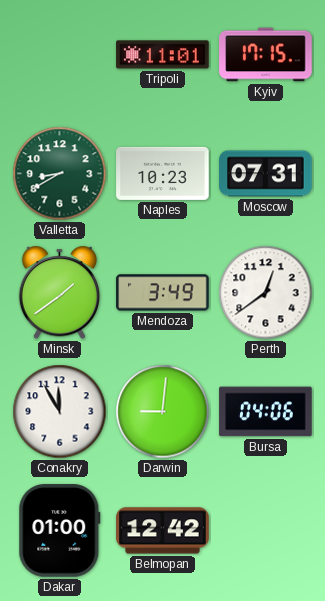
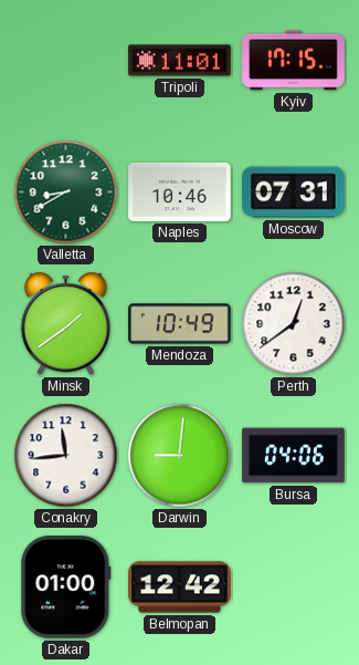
Naples: 10:23 -> 10:46
Mendoza: 3:49 -> 10:49
Conakry: 11:55 -> 11:44
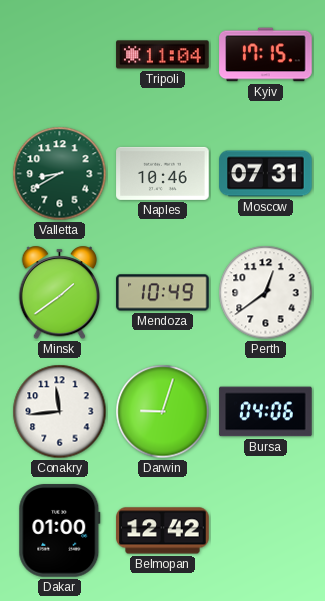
Tripoli: 11:01 -> 11:04
Darwin: 9:01 -> 9:03
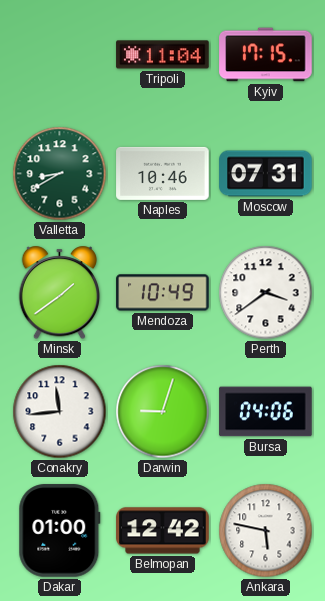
Perth: 12:39 -> 3:39
Ankara: none -> 5:47
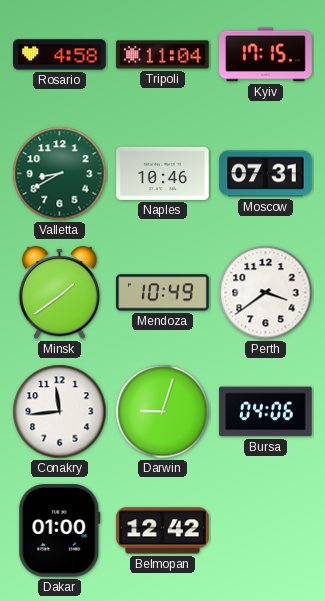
Rosario: none -> 4:58
Ankara: 5:47 -> none
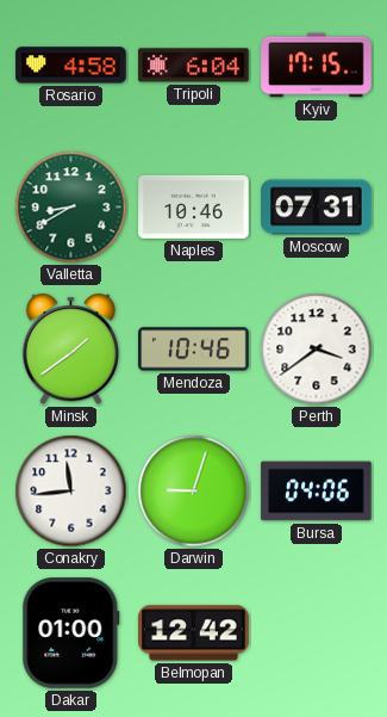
Tripoli: 11:04 -> 6:04
Mendoza: 10:49 -> 10:46
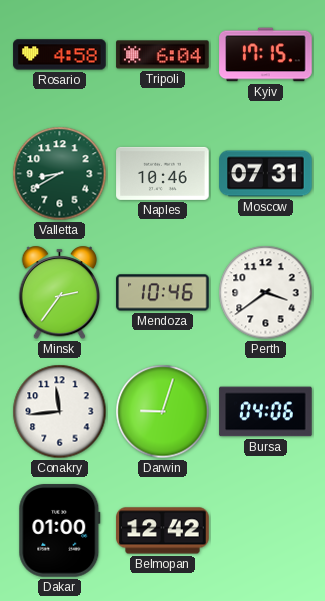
Minsk: 1:39 -> 2:36
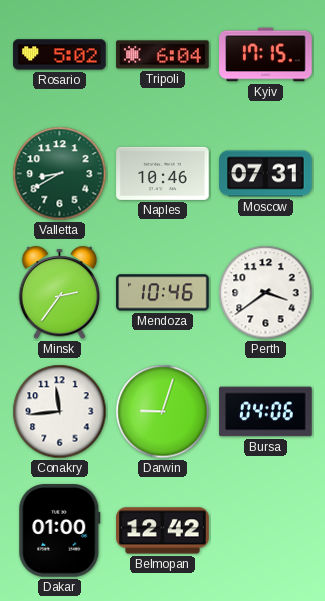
Rosario: 4:58 -> 5:02
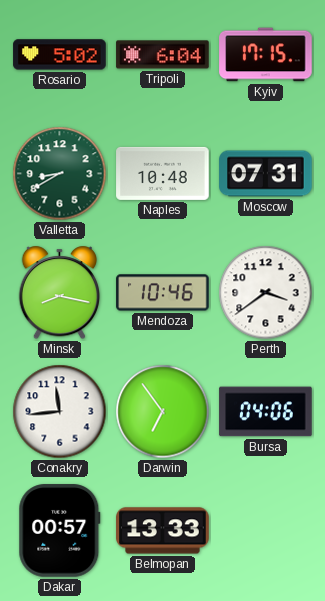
Naples: 10:46 -> 10:48
Minsk: 2:36 -> 8:17
Darwin: 9:03 -> 6:54
Dakar: 01:00 -> 00:57
Belmopan: 12:42 -> 13:33
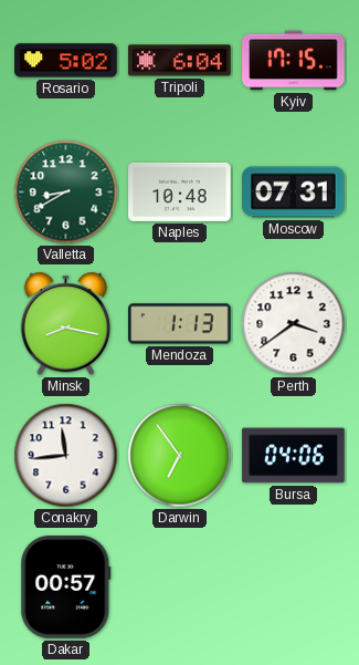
Mendoza: 10:46 -> 1:13
Belmopan: 13:33 -> none
